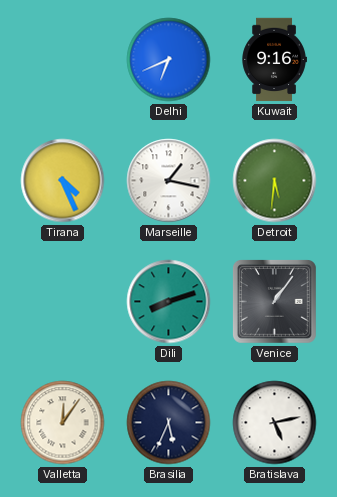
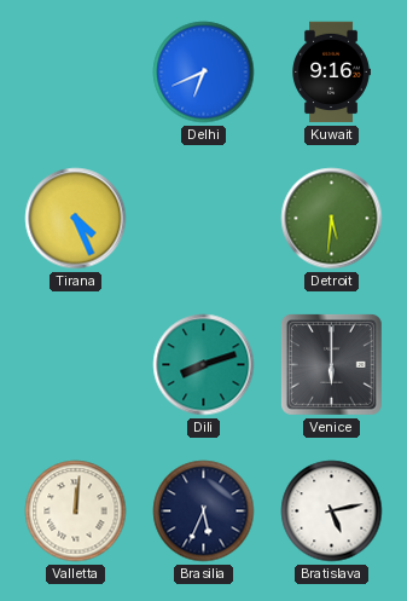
Marseille: 1:17 -> none
Venice: 1:06 -> 6:00
Valletta: 12:06 -> 12:01
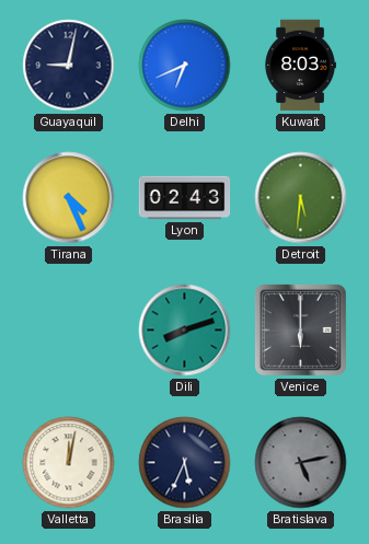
Guayaquil: none -> 9:02
Kuwait: 9:16 -> 8:03
Lyon: none -> 02:43
Valletta: 12:01 -> 12:02
Bratislava dial: white -> grey
